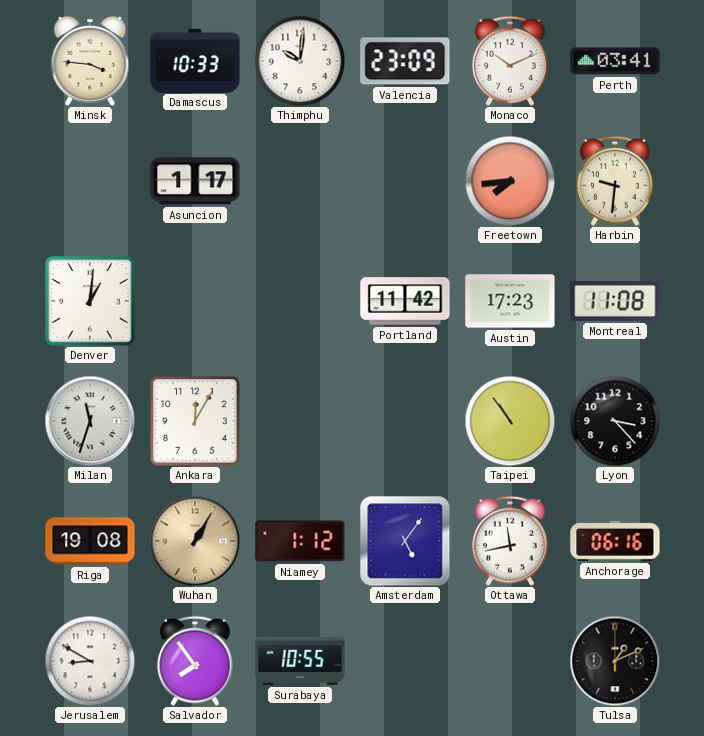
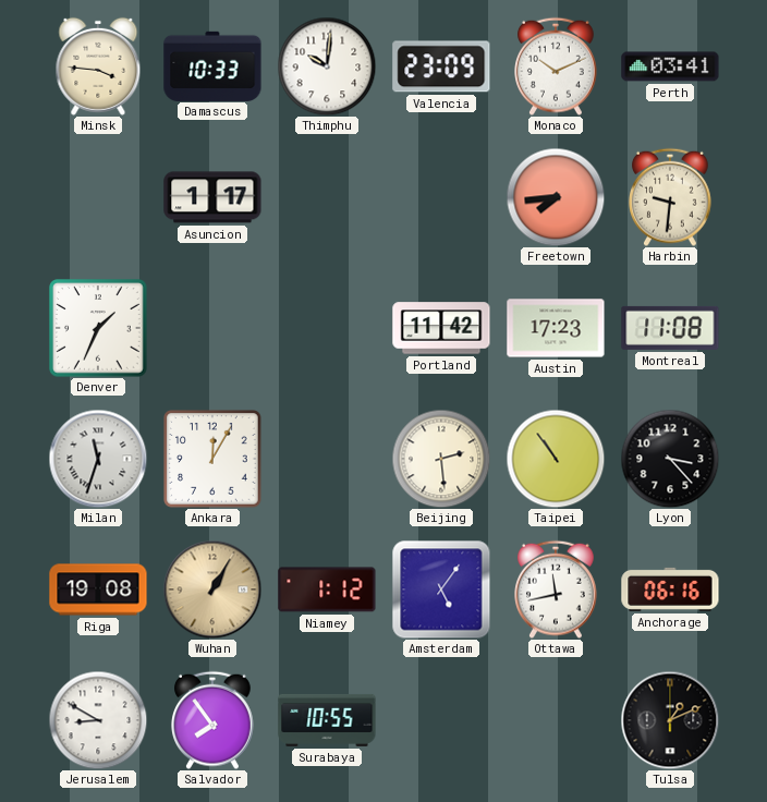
Denver: 1:01 -> 1:34
Beijing: none -> 2:29
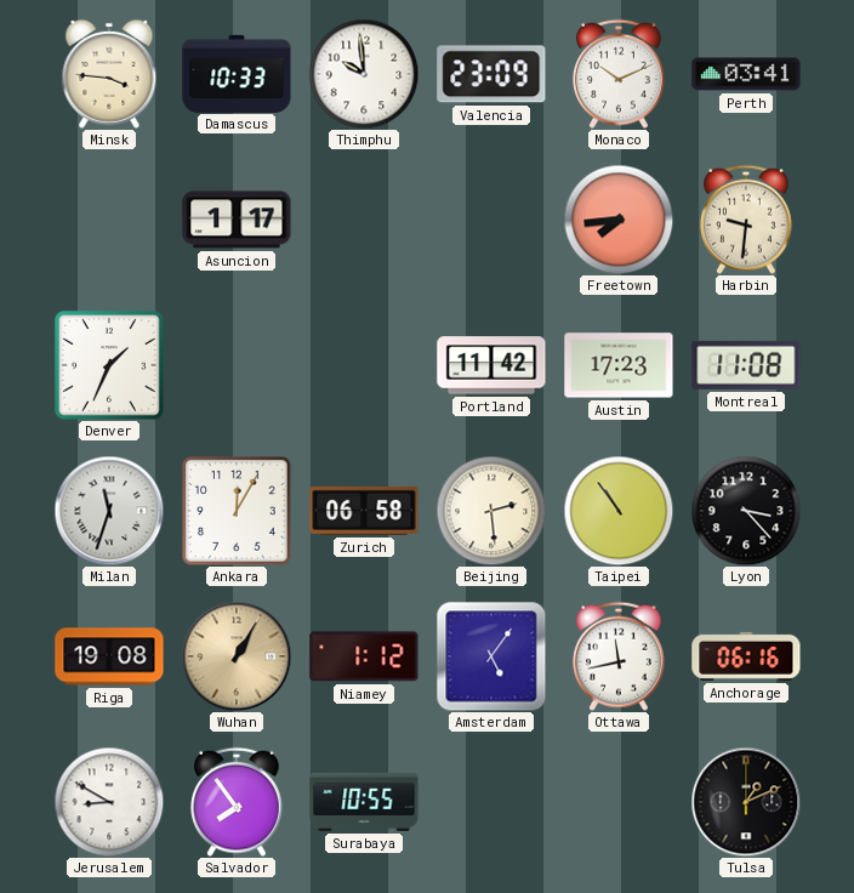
Thimphu: 10:01 -> 9:59
Zurich: none -> 06:58
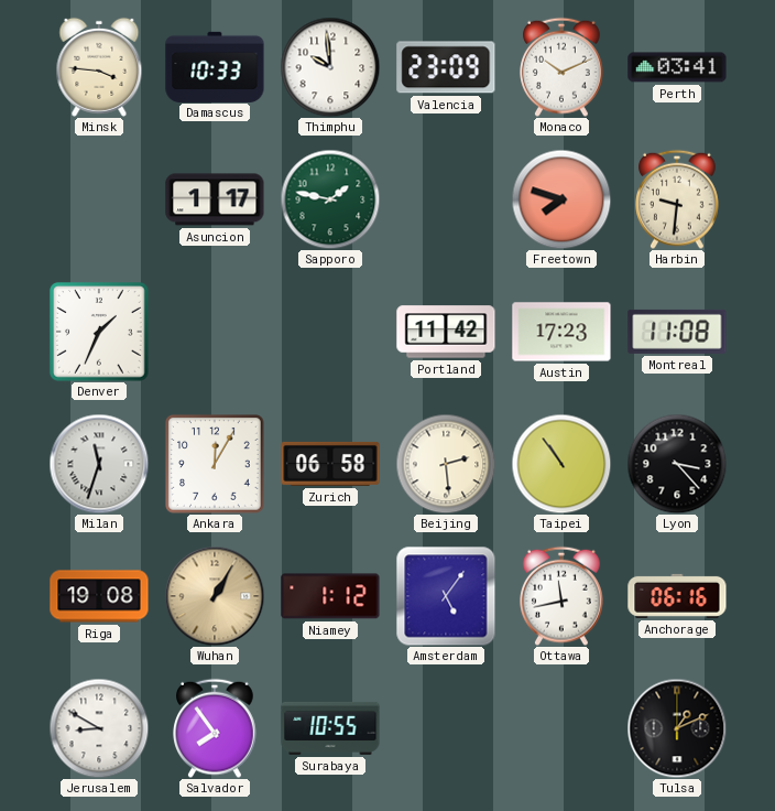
Sapporo: none -> 1:47
Freetown: 7:44 -> 7:48
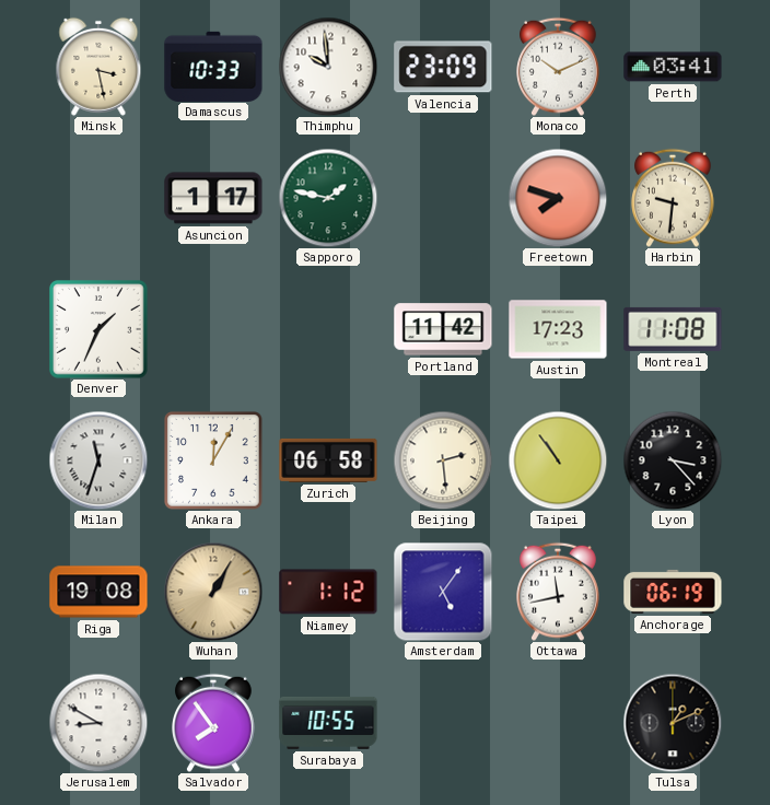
Minsk: 3:46 -> 3:28
Anchorage: 06:16 -> 06:19
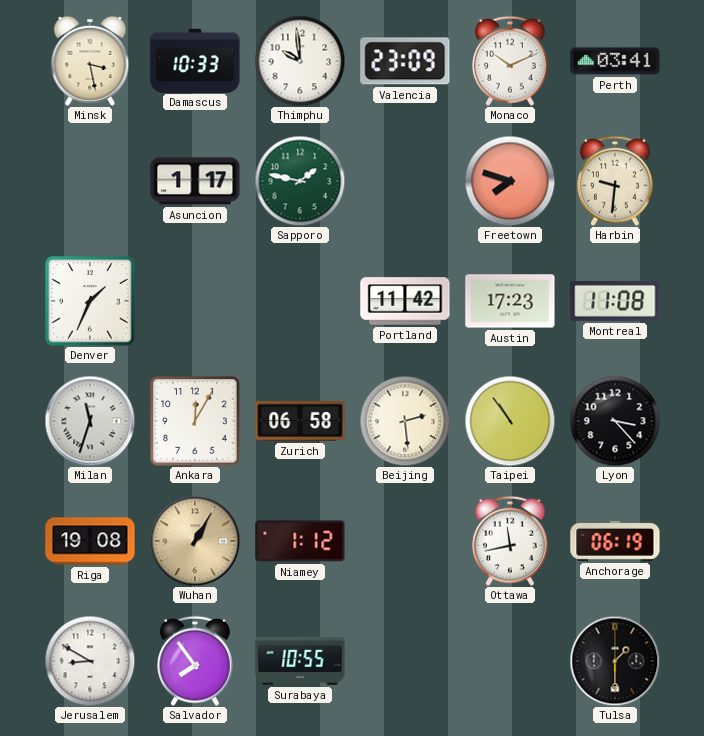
Amsterdam: 5:06 -> none
Tulsa: 1:11 -> 1:30
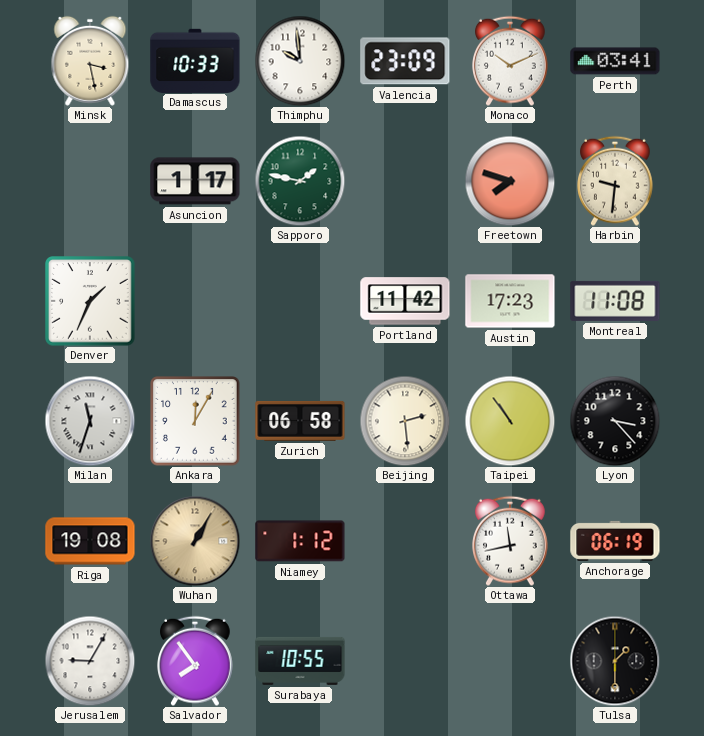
Jerusalem: 8:50 -> 9:05
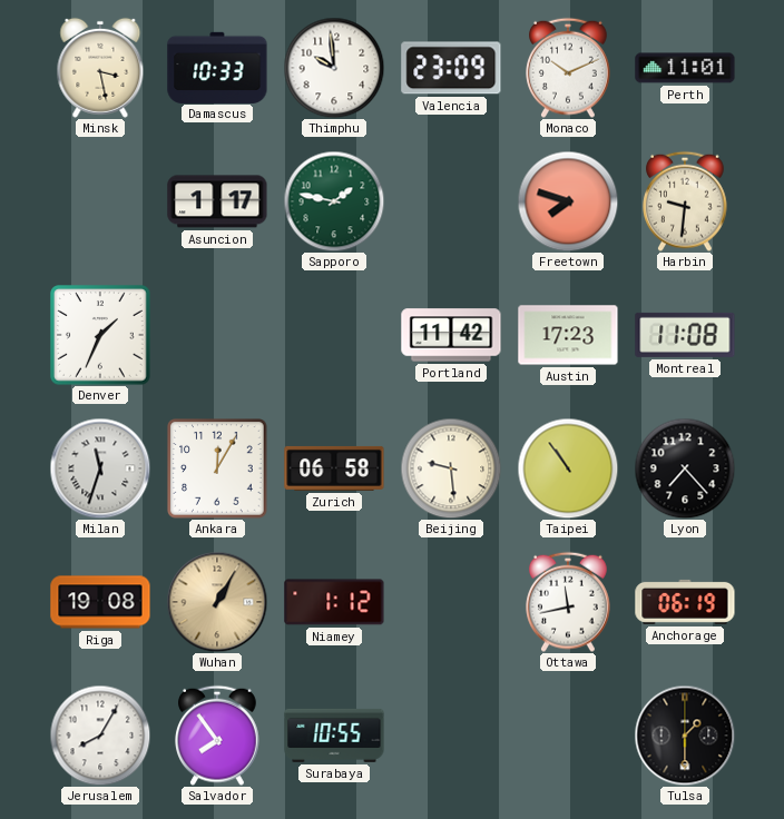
Perth: 03:41 -> 11:01
Beijing: 2:29 -> 9:29
Lyon: 3:23 -> 7:23
Jerusalem: 9:05 -> 8:05
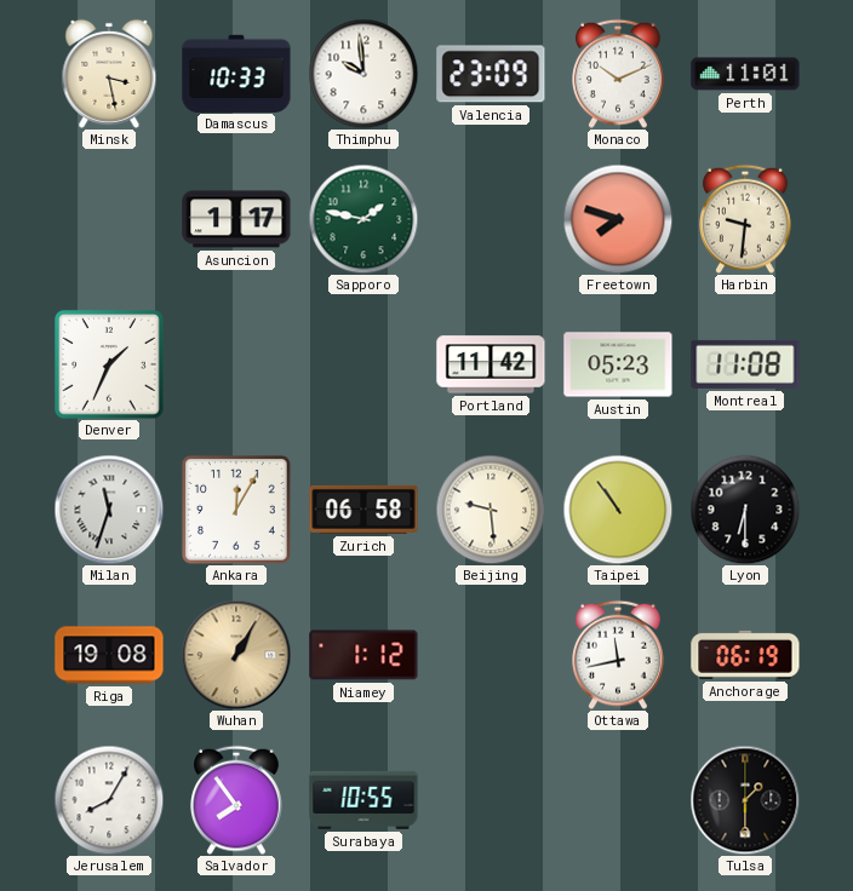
Austin: 17:23 -> 05:23
Lyon: 7:23 -> 6:30
